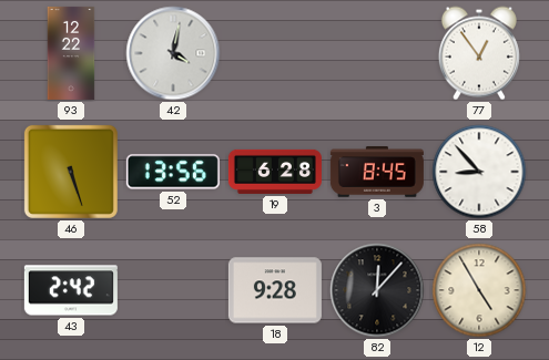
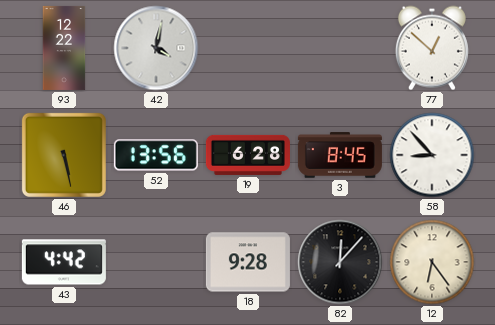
77: 12:54 -> 12:52
46: 5:27 -> 5:28
43: 2:42 -> 4:42
12: 4:55 -> 6:24
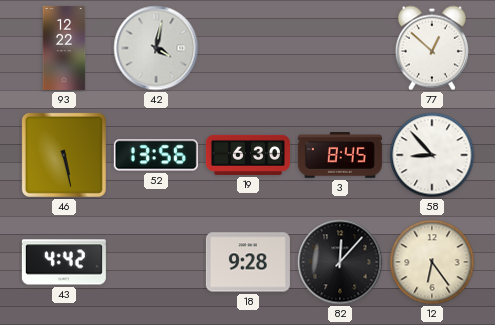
19: 6:28 -> 6:30
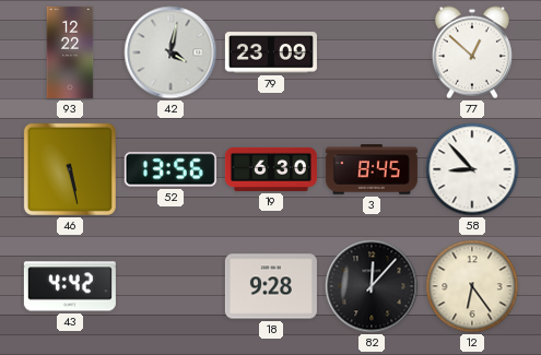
79: none -> 23:09
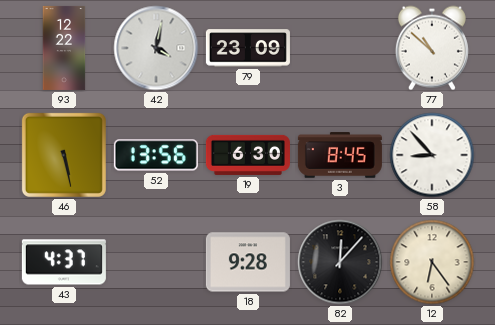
77: 12:52 -> 10:52
43: 4:42 -> 4:37
